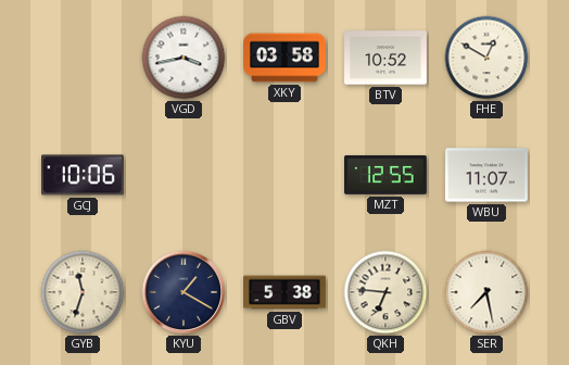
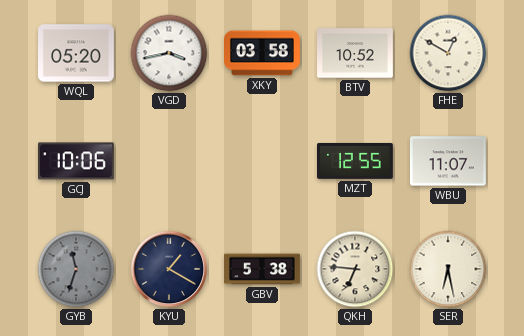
WQL: none -> 05:20
GYB dial: cream -> grey
SER: 7:28 -> 6:28
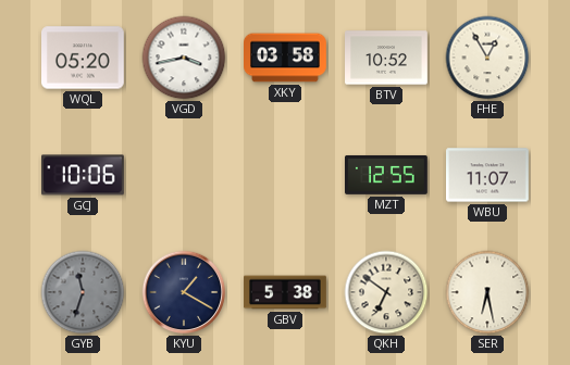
FHE: 12:50 -> 12:55
QKH: 6:46 -> 6:51
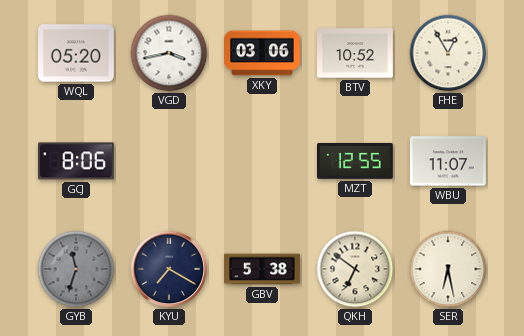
XKY: 03:58 -> 03:06
GCJ: 10:06 -> 8:06
KYU: 1:20 -> 7:20
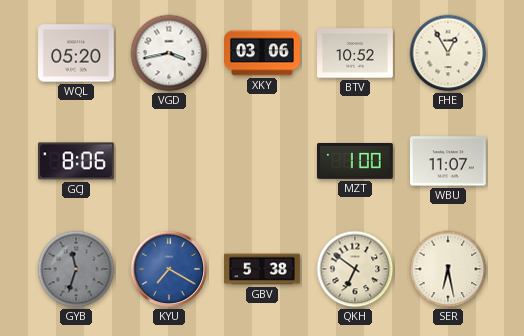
MZT: 12:55 -> 1:00
KYU dial: navy -> blue
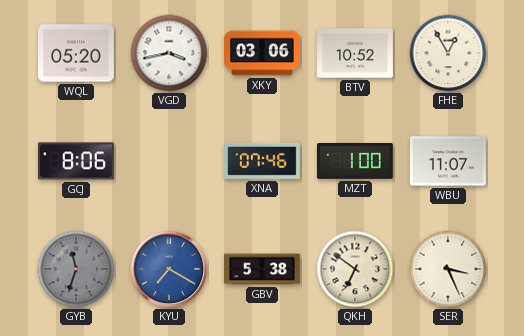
XNA: none -> 07:46
SER: 6:28 -> 3:26
